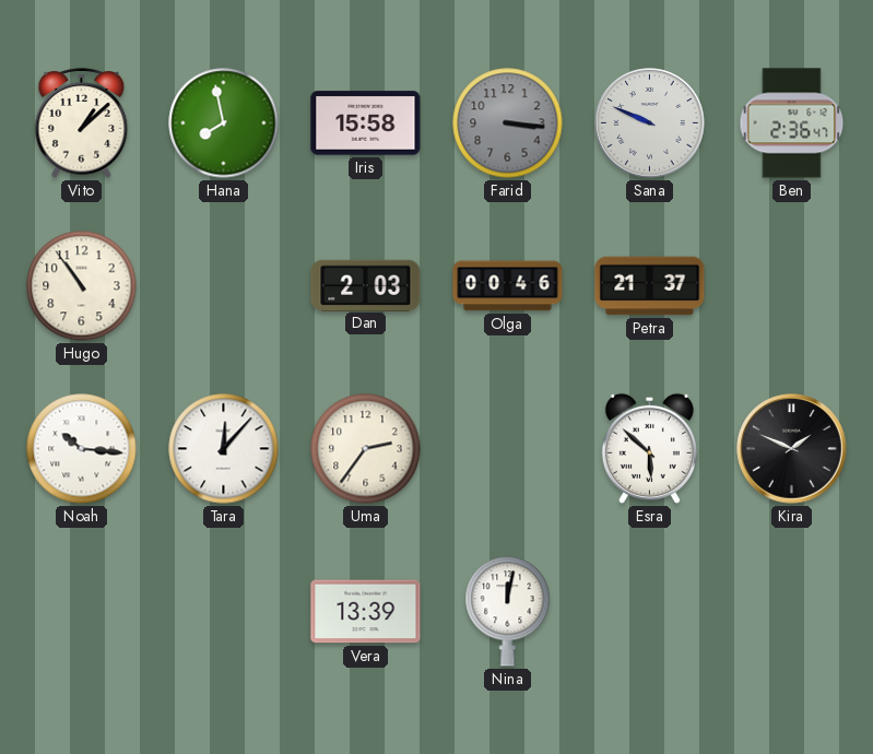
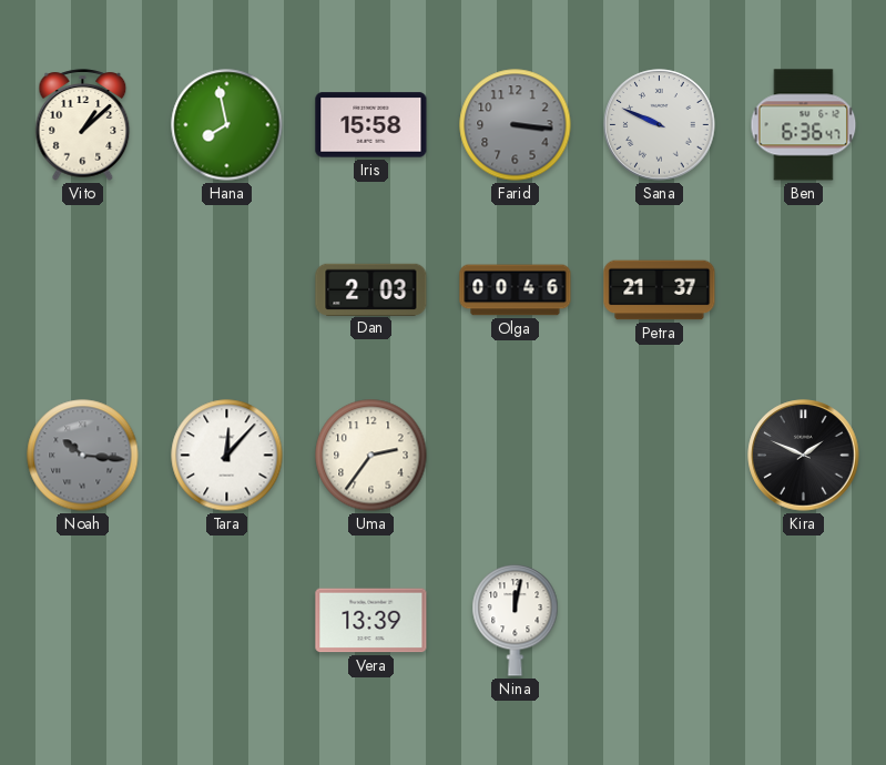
Ben: 2:36 -> 6:36
Hugo: 10:54 -> none
Noah dial: white -> grey
Esra: 5:52 -> none
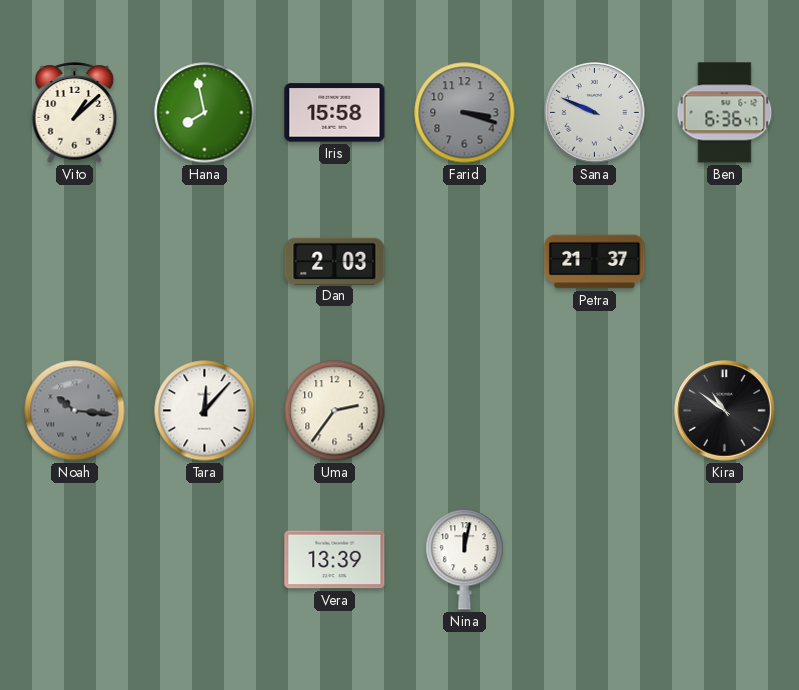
Farid: 3:16 -> 3:18
Olga: 00:46 -> none
Kira: 1:49 -> 10:51
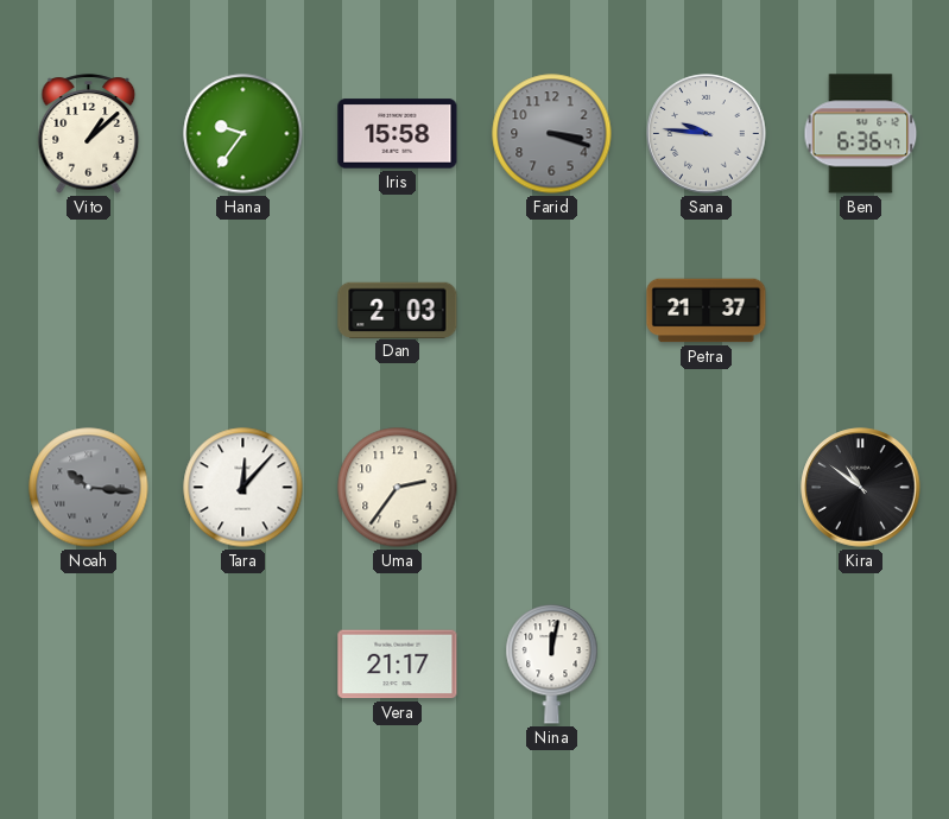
Hana: 7:58 -> 9:36
Sana: 9:49 -> 9:46
Vera: 13:39 -> 21:17
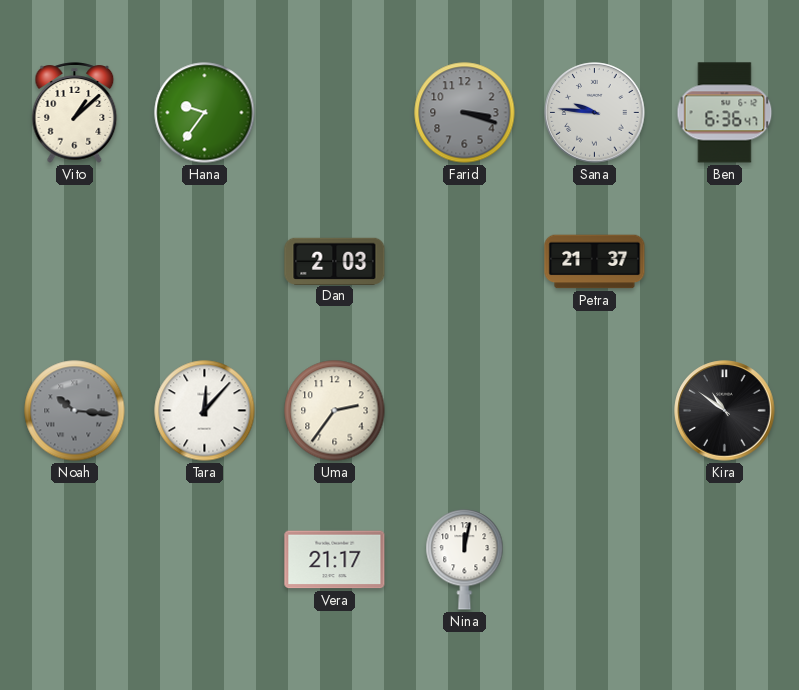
Iris: 15:58 -> none
